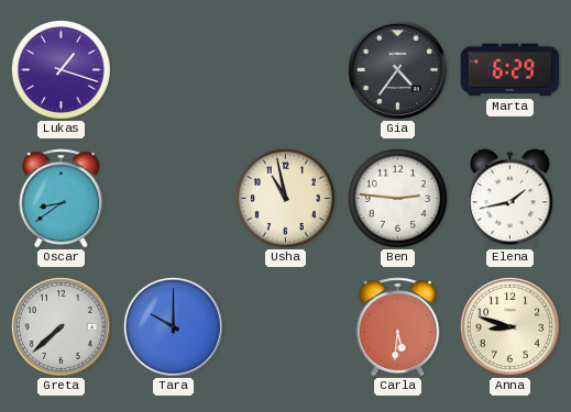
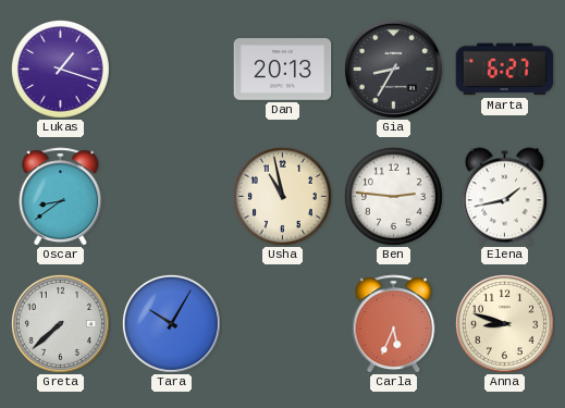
Dan: none -> 20:13
Gia: 4:36 -> 8:35
Marta: 6:29 -> 6:27
Tara: 10:00 -> 10:05
Carla: 5:31 -> 5:34
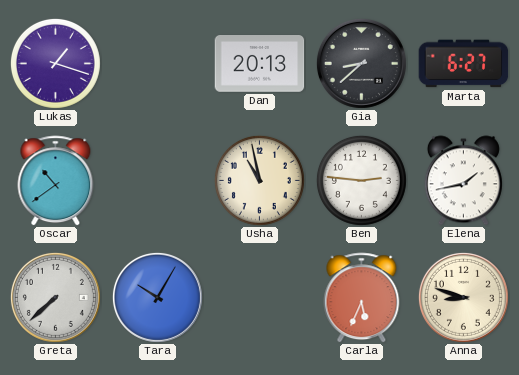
Gia: 8:35 -> 8:38
Oscar: 8:39 -> 10:39
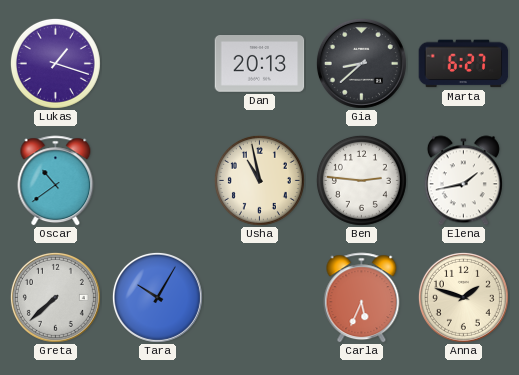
Anna: 8:48 -> 1:48
